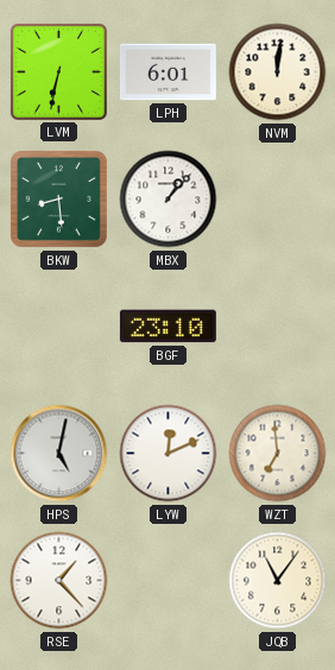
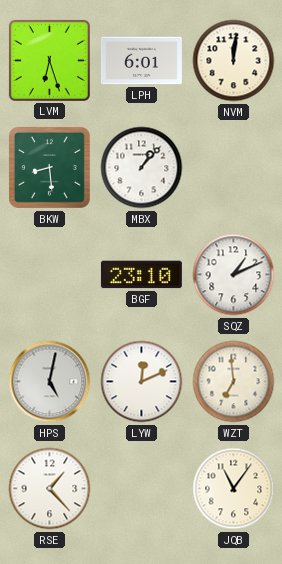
LVM: 6:32 -> 6:27
SQZ: none -> 1:11
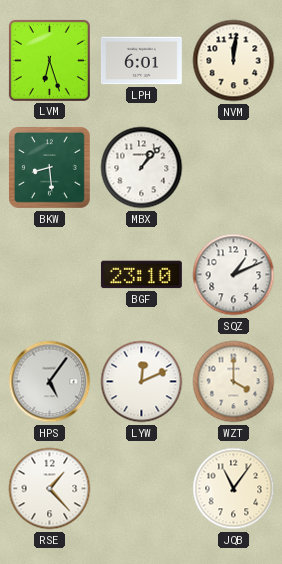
HPS: 5:02 -> 5:06
WZT: 6:59 -> 4:00
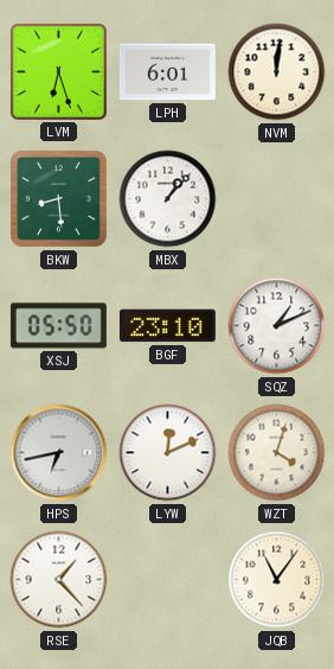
XSJ: none -> 05:50
HPS: 5:06 -> 6:43
WZT: 4:00 -> 4:03
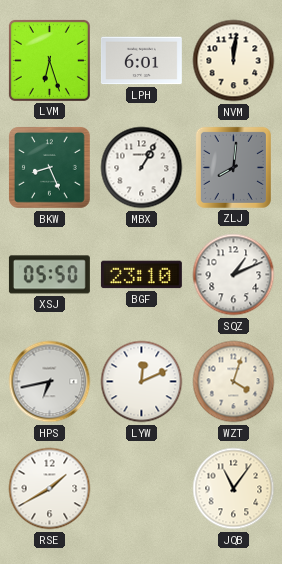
BKW: 8:29 -> 8:26
MBX: 1:07 -> 1:05
ZLJ: none -> 8:01
RSE: 1:23 -> 1:40
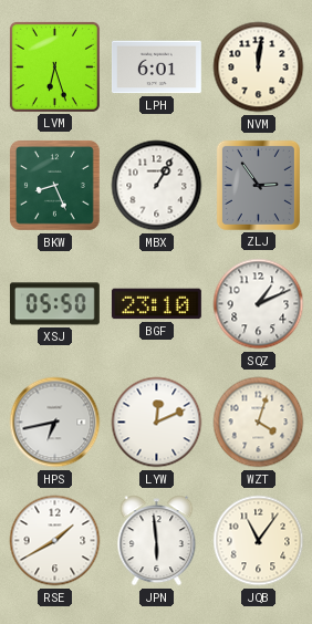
ZLJ: 8:01 -> 2:54
JPN: none -> 5:59
